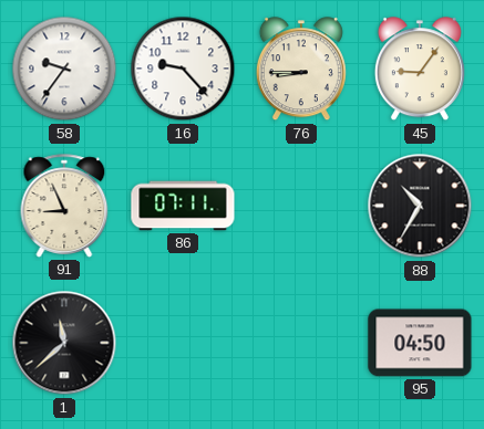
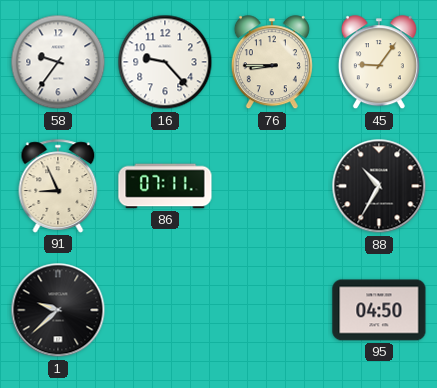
1: 11:38 -> 9:38
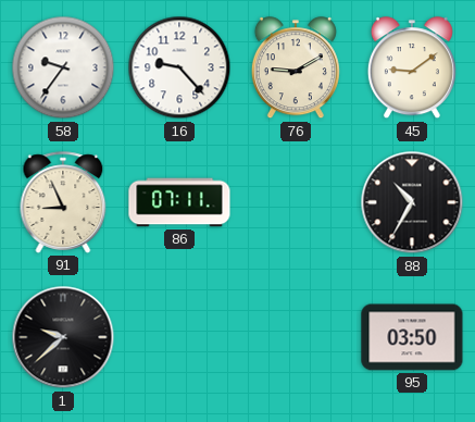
76: 8:45 -> 9:10
45: 9:06 -> 9:09
95: 04:50 -> 03:50
